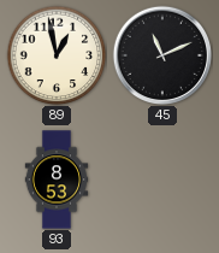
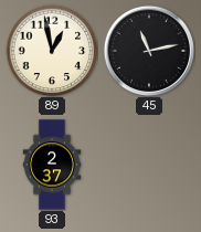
45: 11:11 -> 11:13
93: 8:53 -> 2:37
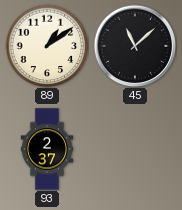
89: 12:58 -> 1:09
45: 11:13 -> 11:08
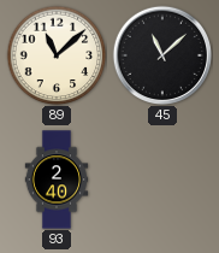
89: 1:09 -> 11:08
93: 2:37 -> 2:40
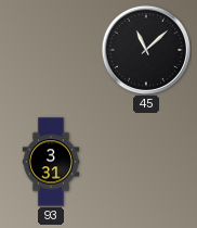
89: 11:08 -> none
93: 2:40 -> 3:31
